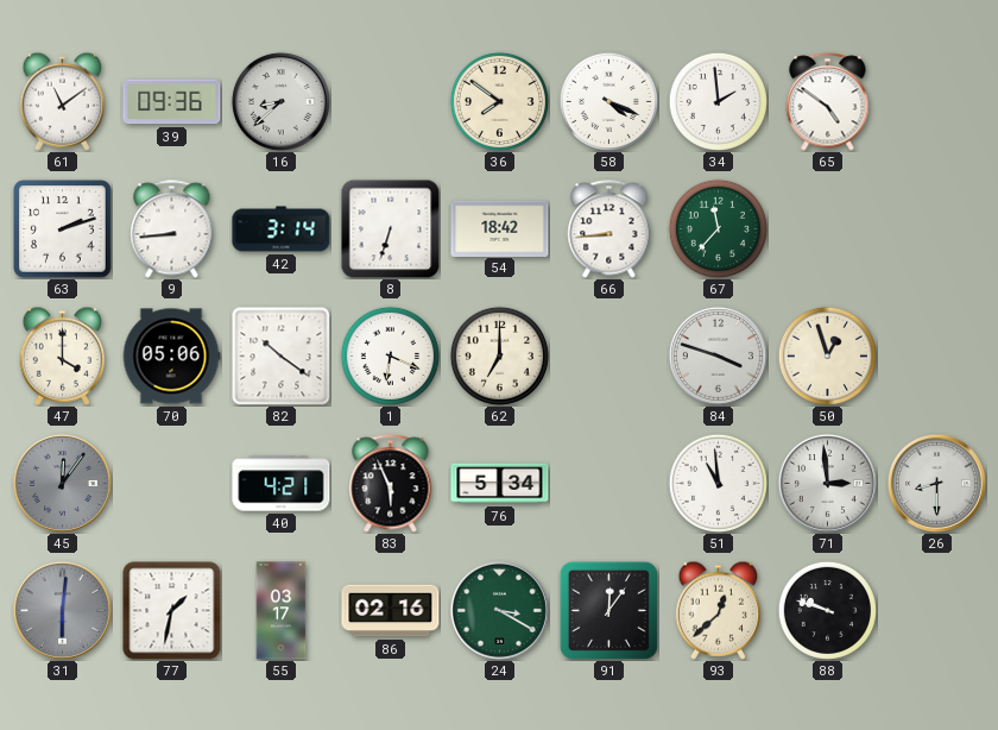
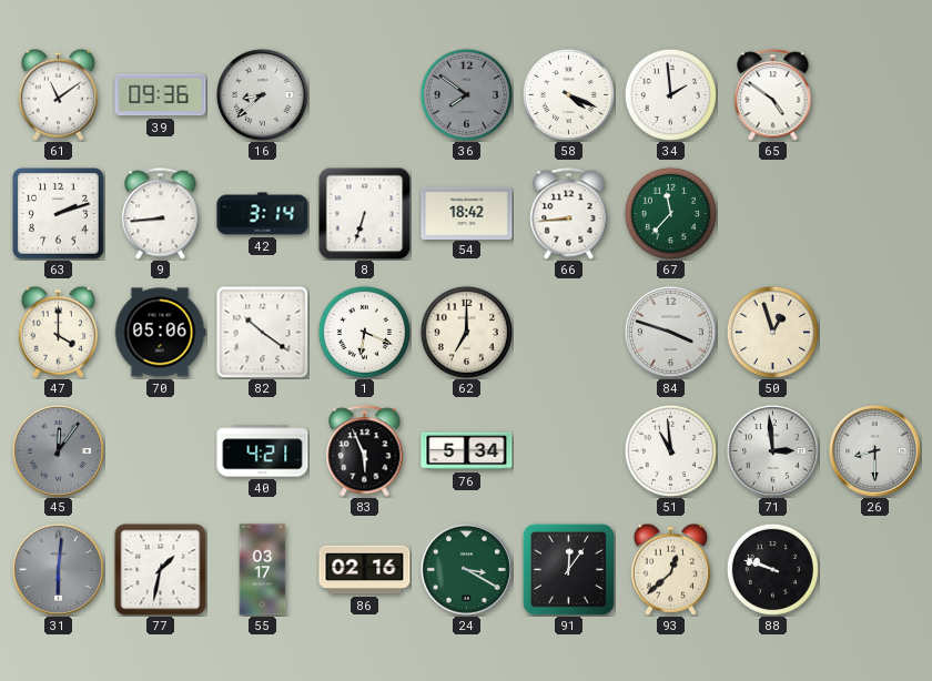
36 dial: cream -> grey
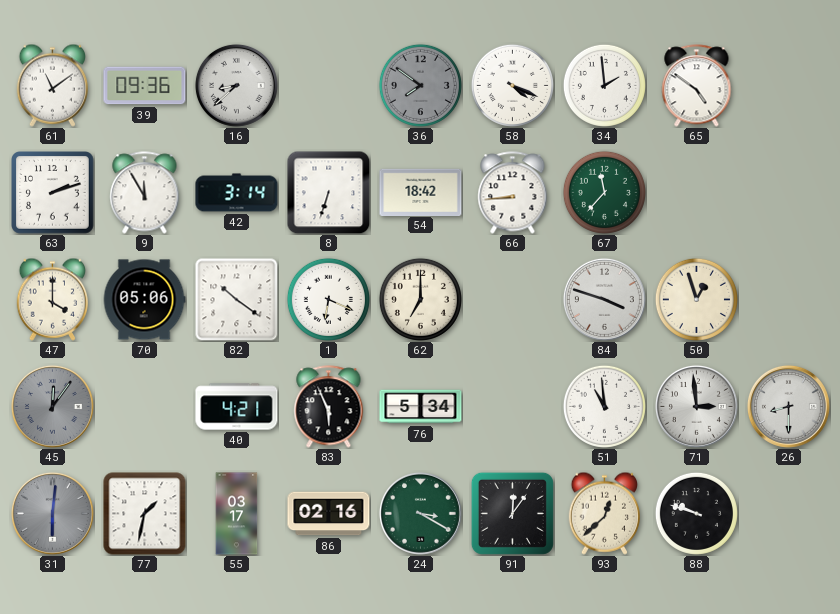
9: 8:44 -> 11:55
